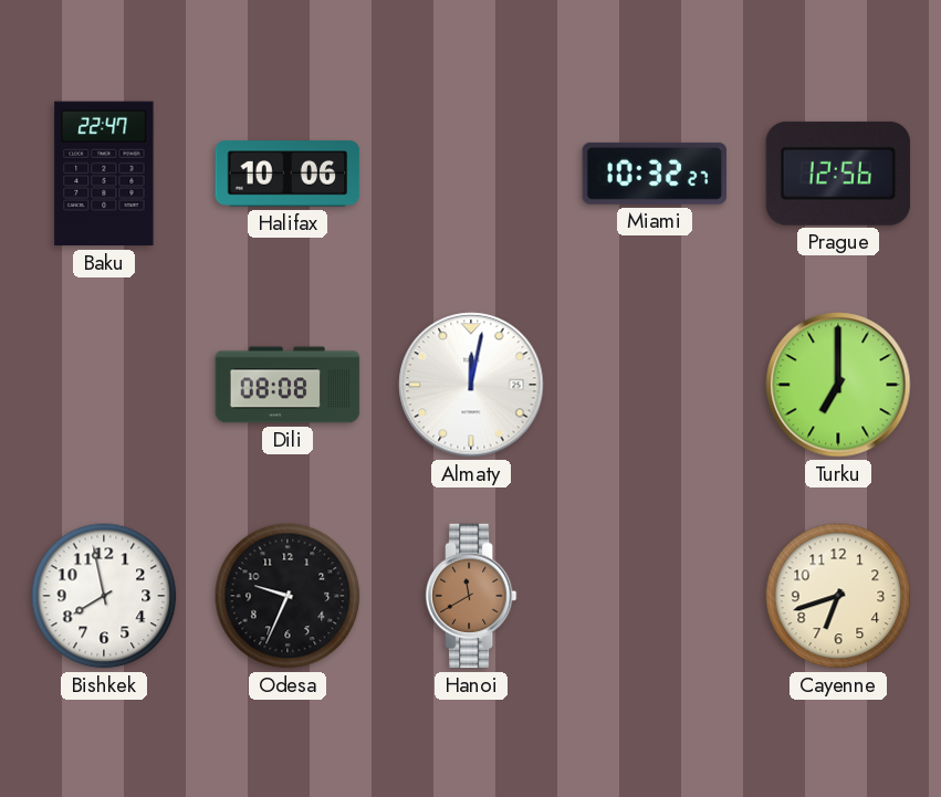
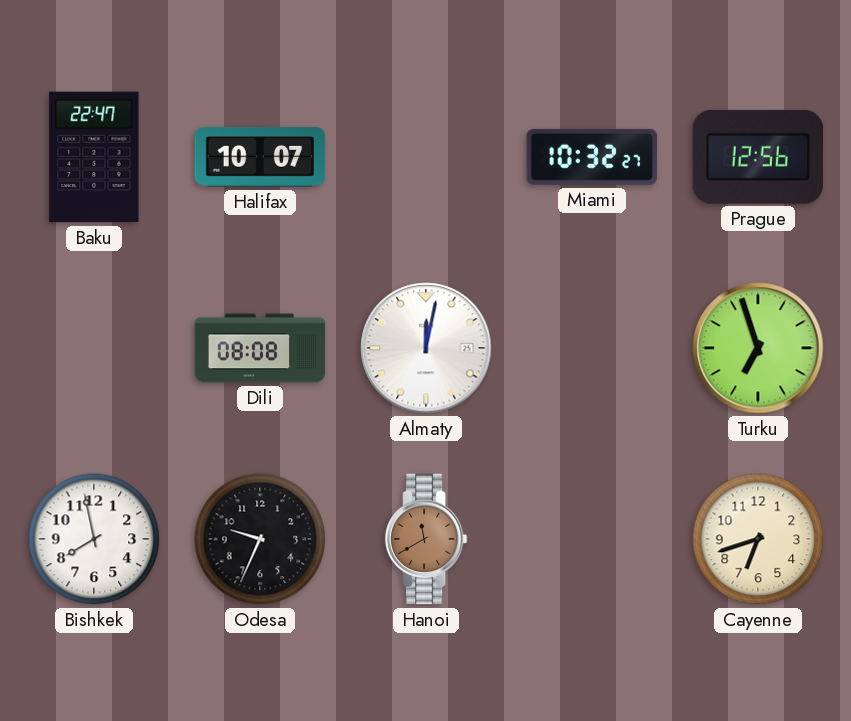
Halifax: 10:06 -> 10:07
Turku: 7:00 -> 6:57
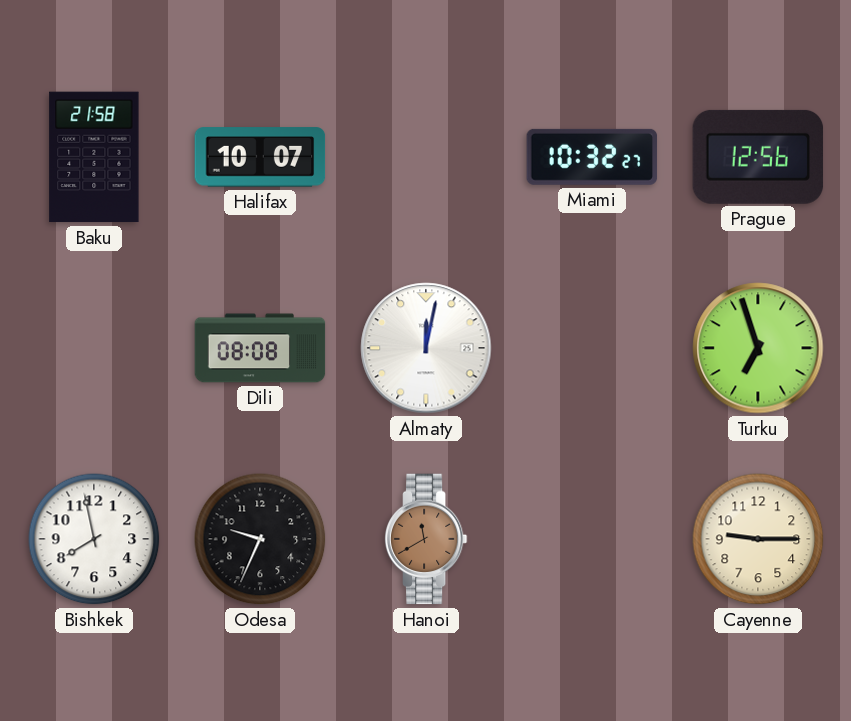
Baku: 22:47 -> 21:58
Cayenne: 6:42 -> 9:15
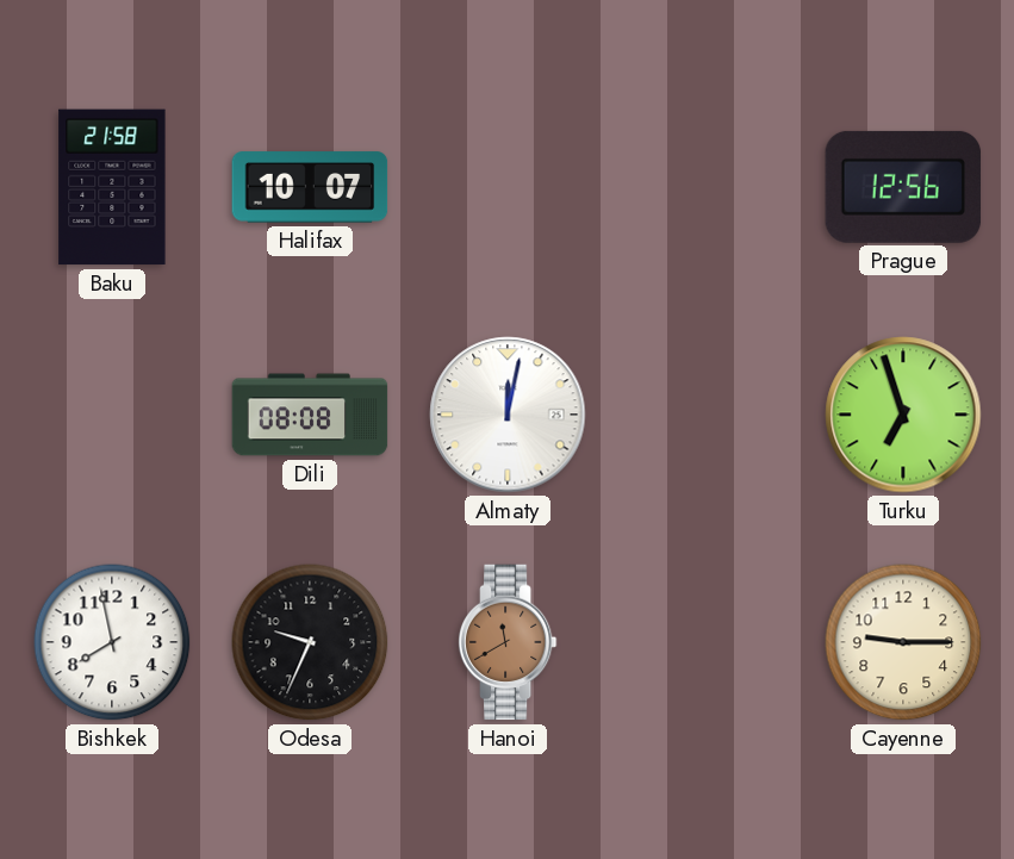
Miami: 10:32 -> none
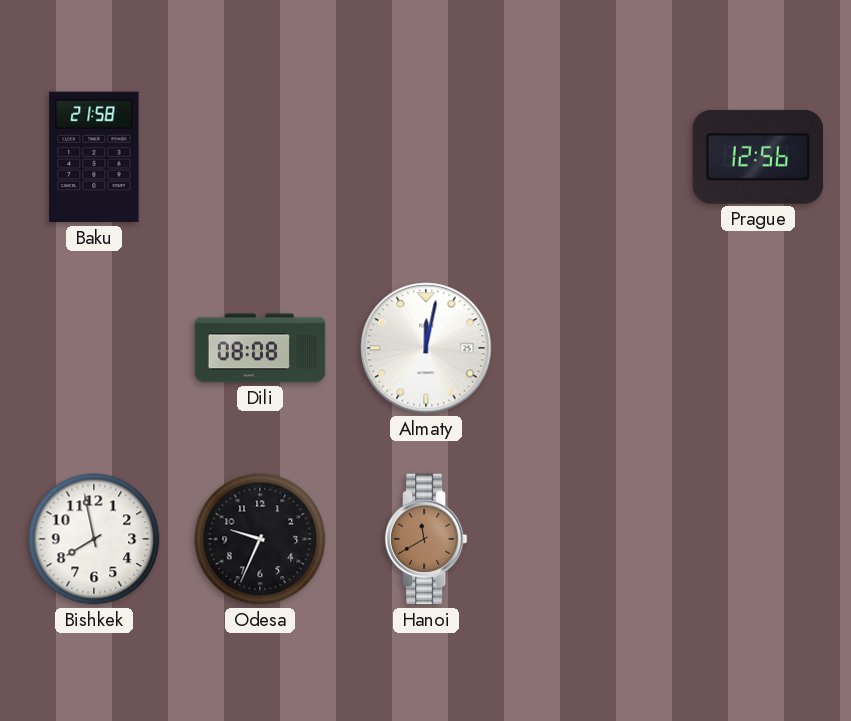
Halifax: 10:07 -> none
Turku: 6:57 -> none
Cayenne: 9:15 -> none
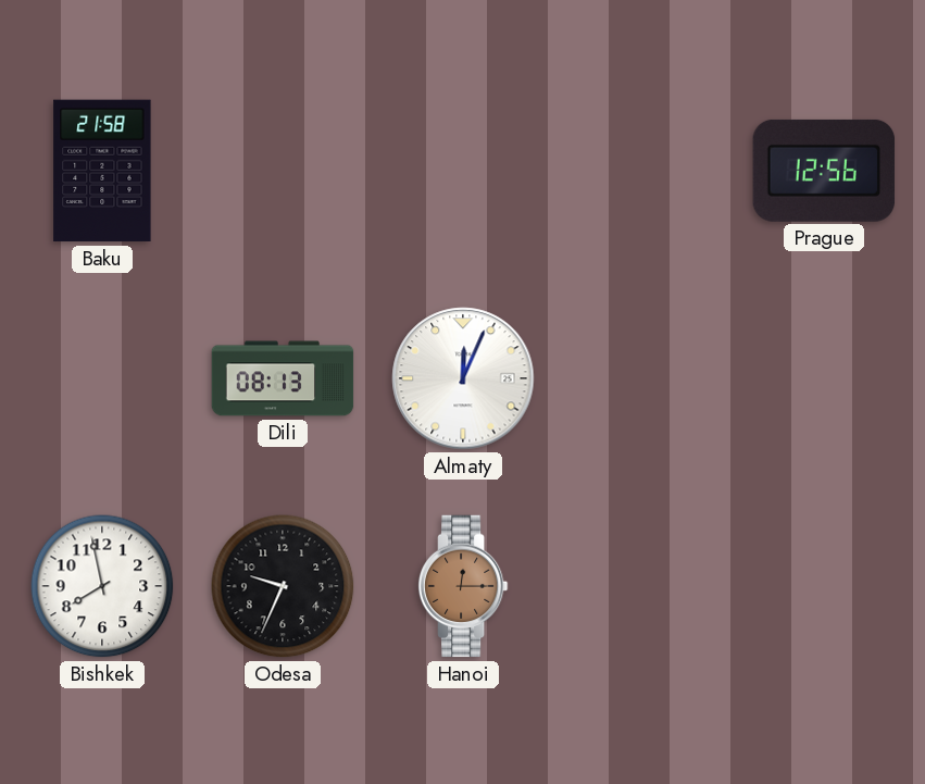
Dili: 08:08 -> 08:13
Almaty: 12:02 -> 12:04
Hanoi: 11:40 -> 12:15
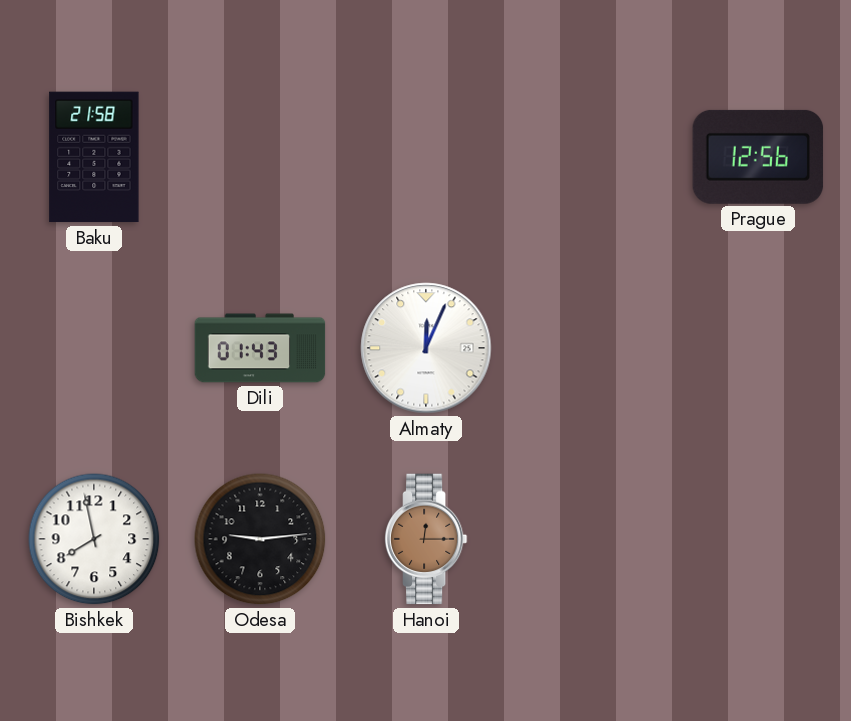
Dili: 08:13 -> 01:43
Odesa: 9:34 -> 9:14
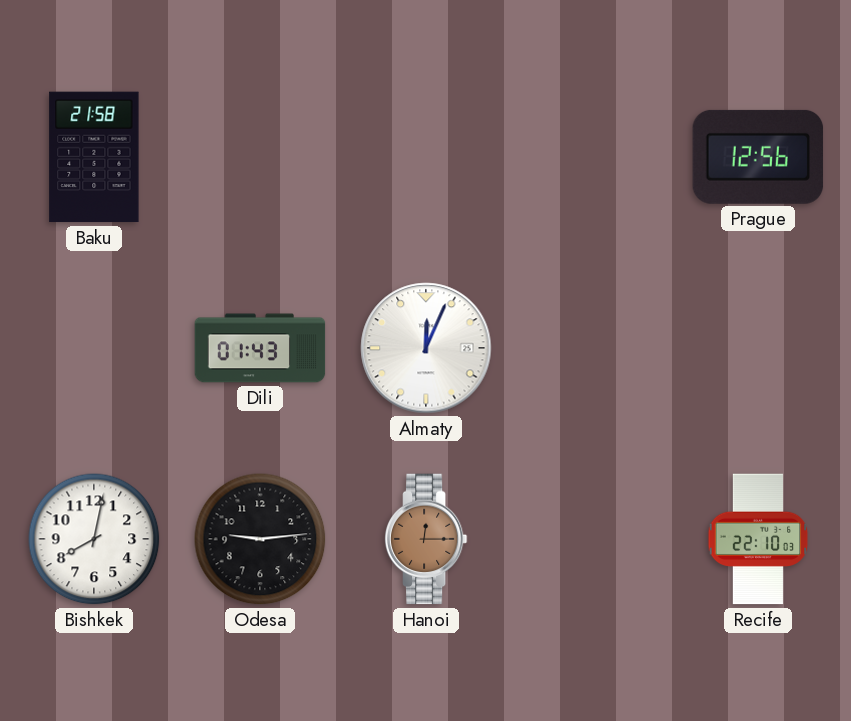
Bishkek: 7:58 -> 8:02
Recife: none -> 22:10
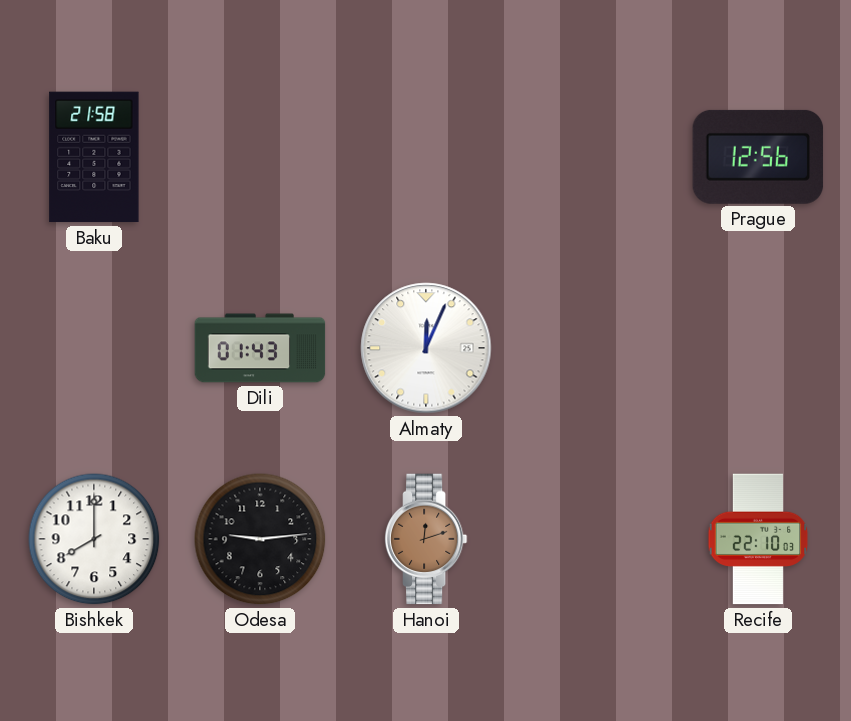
Bishkek: 8:02 -> 8:00
Hanoi: 12:15 -> 12:12
